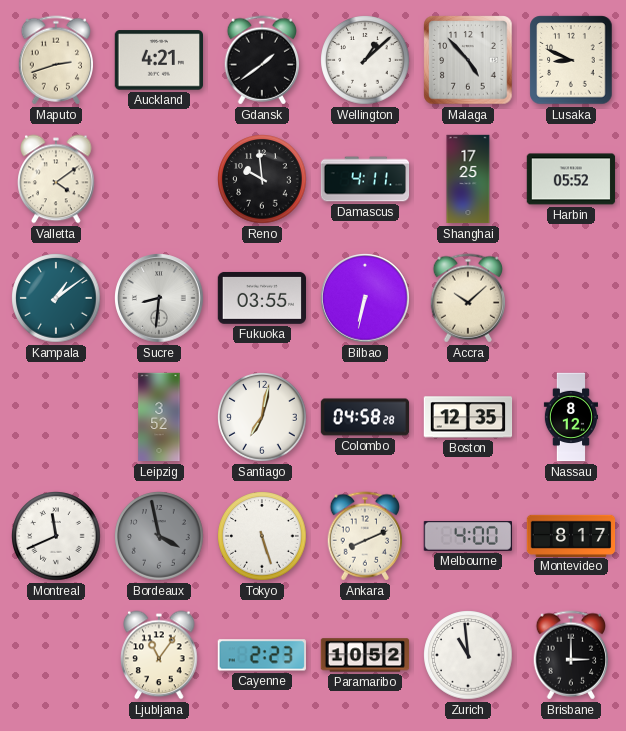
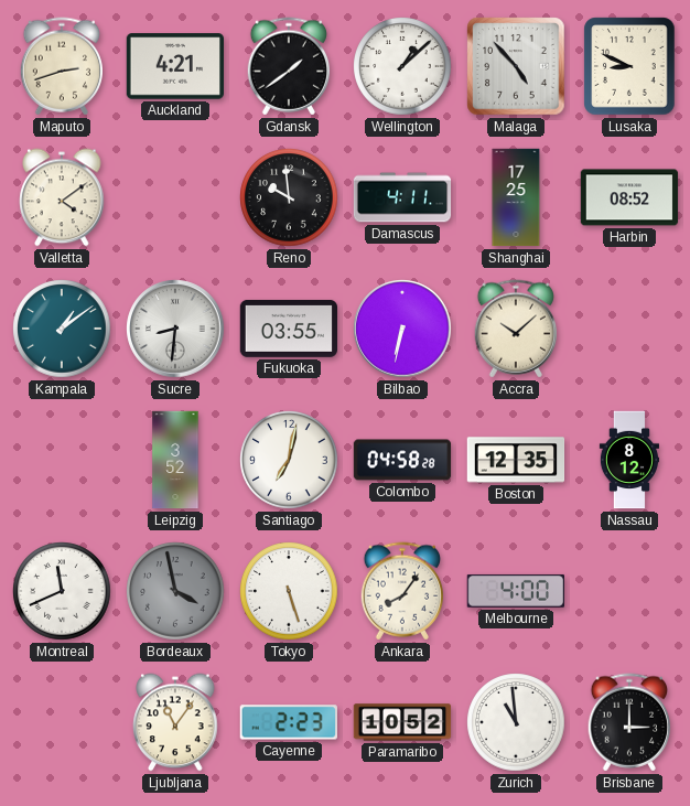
Harbin: 05:52 -> 08:52
Ankara: 8:11 -> 8:06
Montevideo: 8:17 -> none
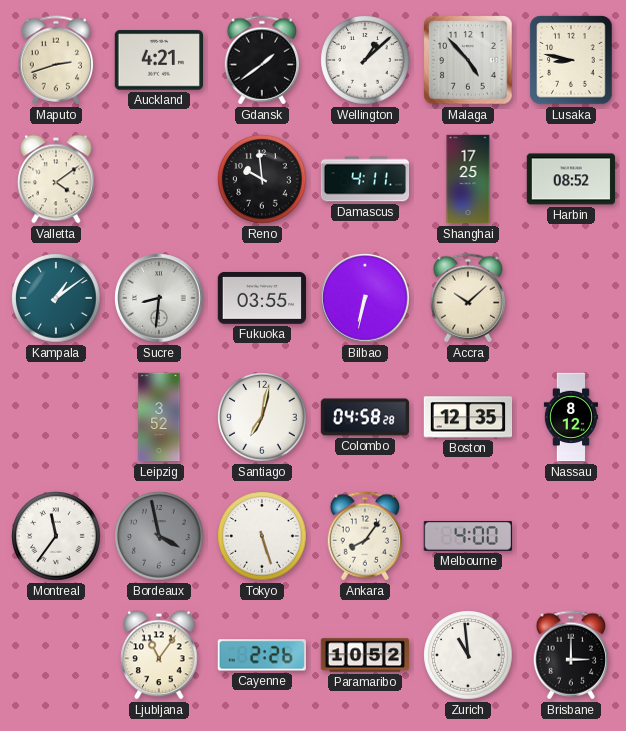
Lusaka: 8:49 -> 8:47
Montreal: 11:41 -> 11:36
Cayenne: 2:23 -> 2:26
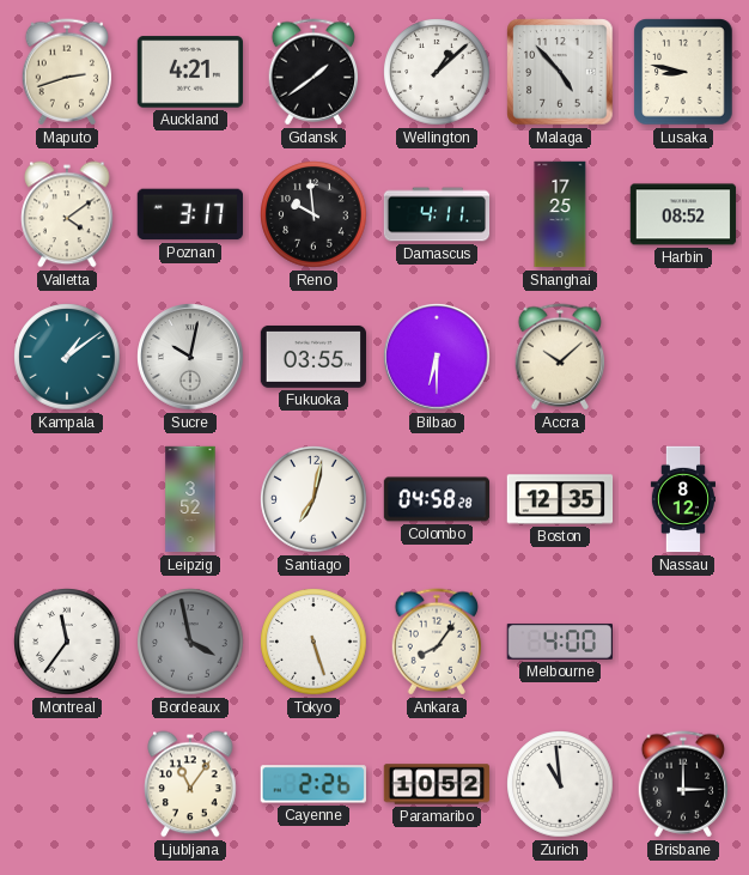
Poznan: none -> 3:17
Sucre: 8:31 -> 10:02
Bilbao: 6:32 -> 6:30
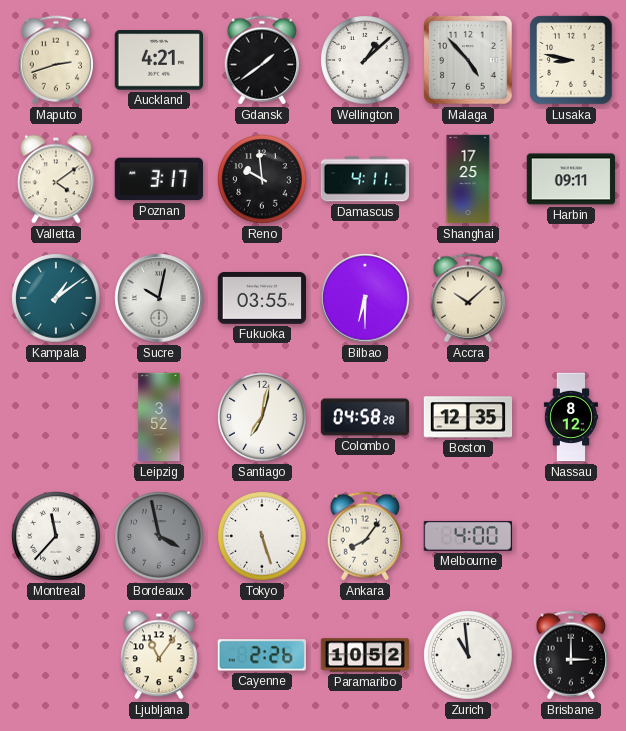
Harbin: 08:52 -> 09:11
Montreal: 11:36 -> 11:37
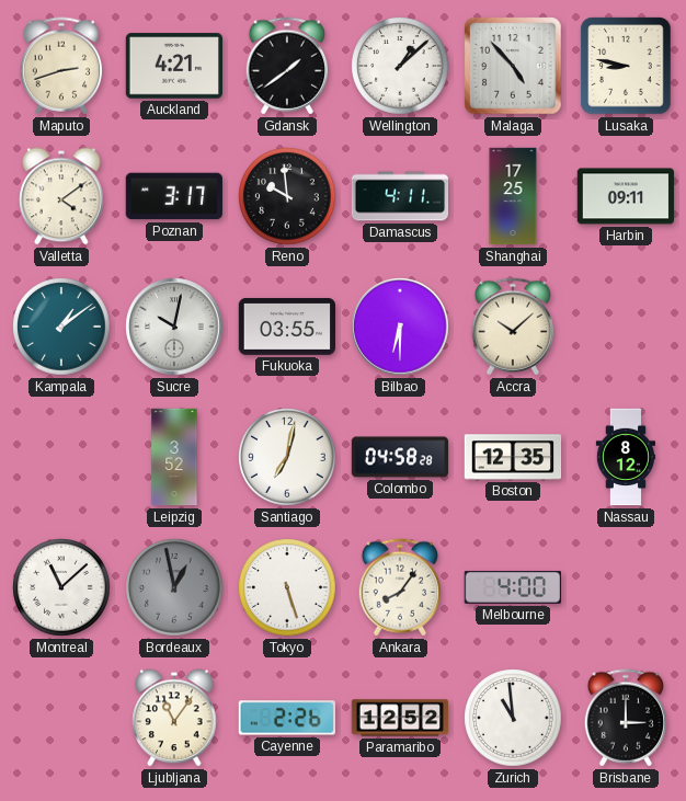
Montreal: 11:37 -> 11:08
Bordeaux: 3:58 -> 12:58
Paramaribo: 10:52 -> 12:52
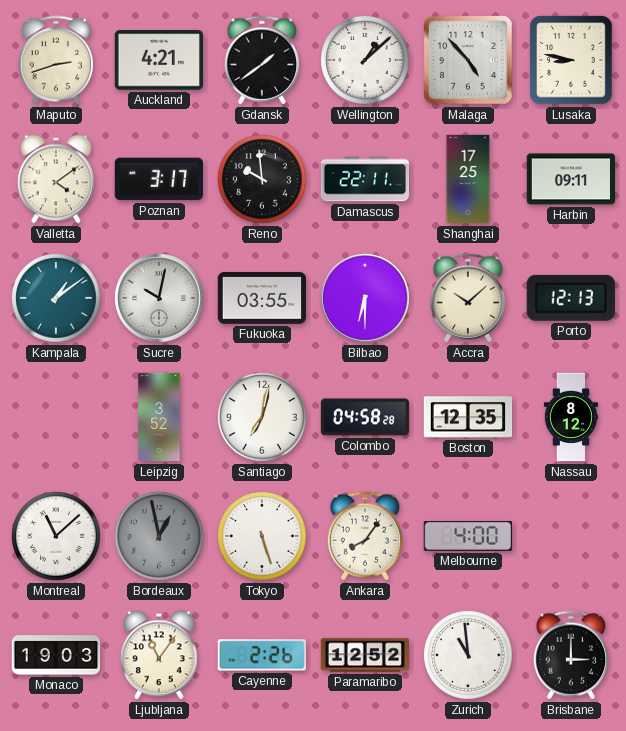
Damascus: 4:11 -> 22:11
Porto: none -> 12:13
Monaco: none -> 19:03
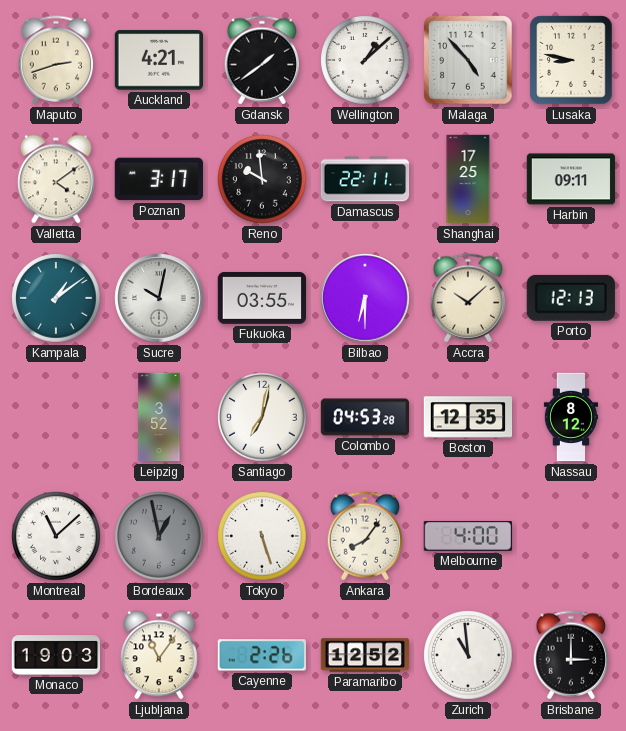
Colombo: 04:58 -> 04:53
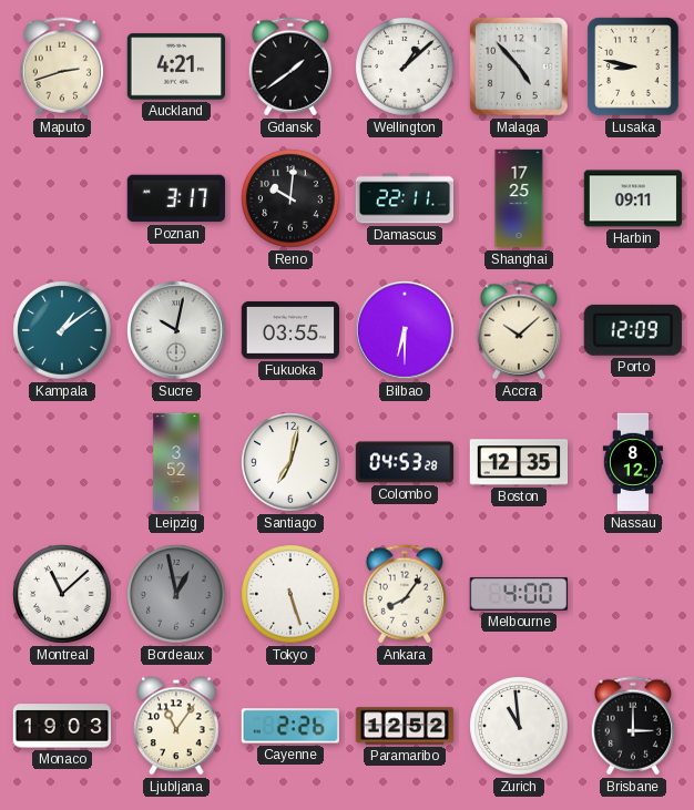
Valletta: 4:09 -> none
Reno: 9:59 -> 10:01
Porto: 12:13 -> 12:09
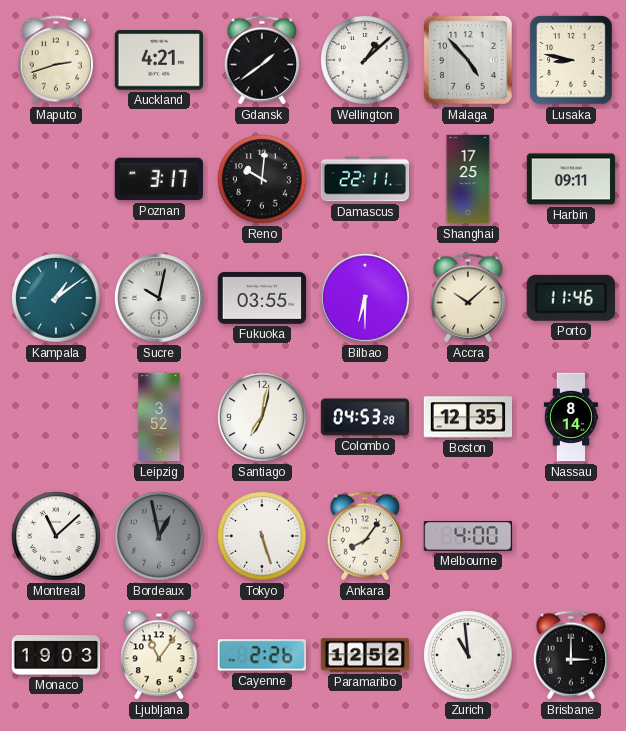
Porto: 12:09 -> 11:46
Nassau: 8:12 -> 8:14
